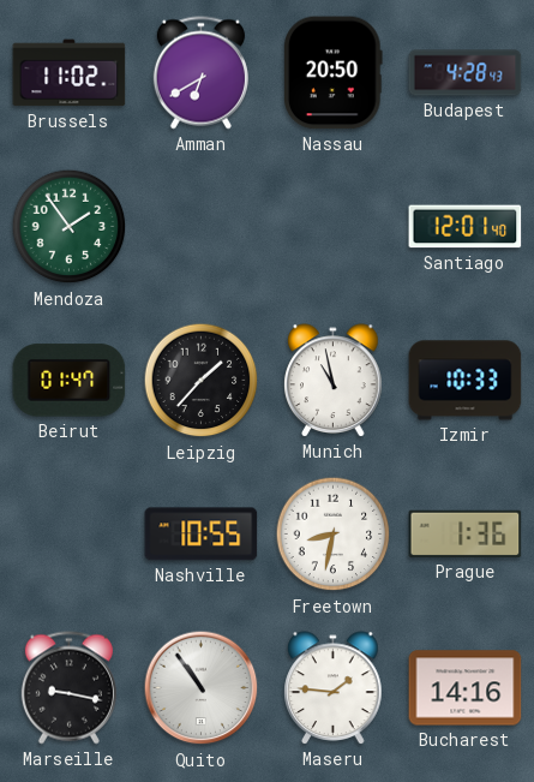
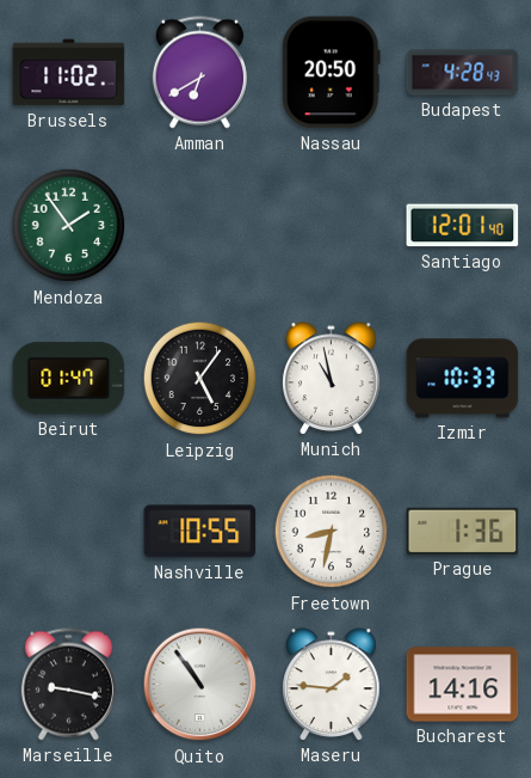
Leipzig: 1:37 -> 5:06
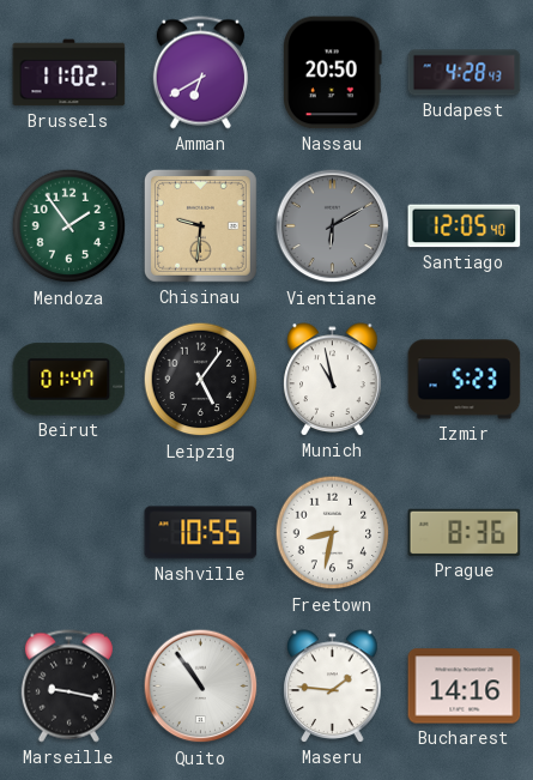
Chisinau: none -> 9:31
Vientiane: none -> 6:10
Santiago: 12:01 -> 12:05
Izmir: 10:33 -> 5:23
Prague: 1:36 -> 8:36
